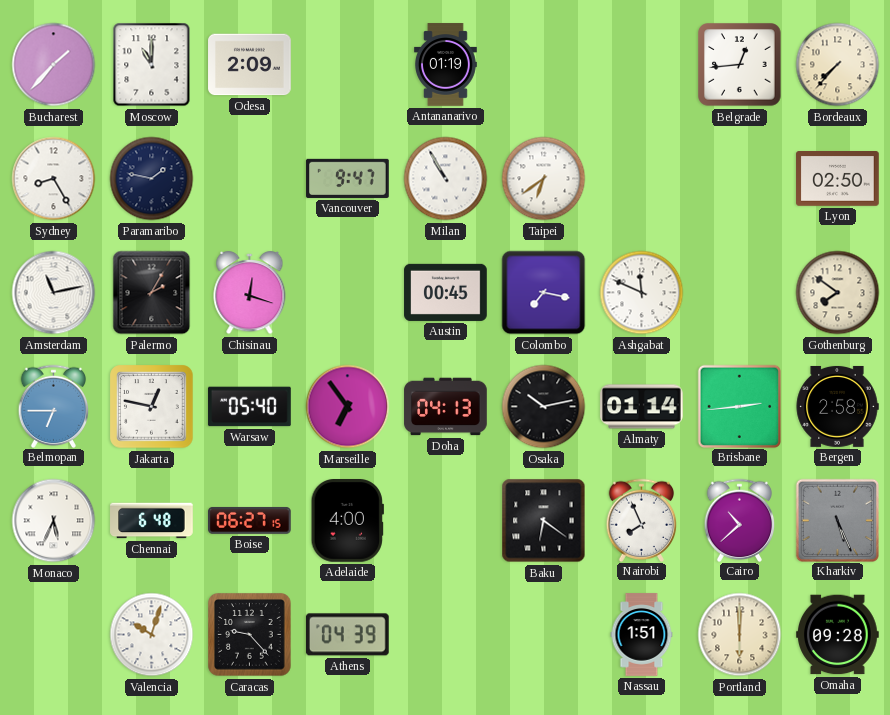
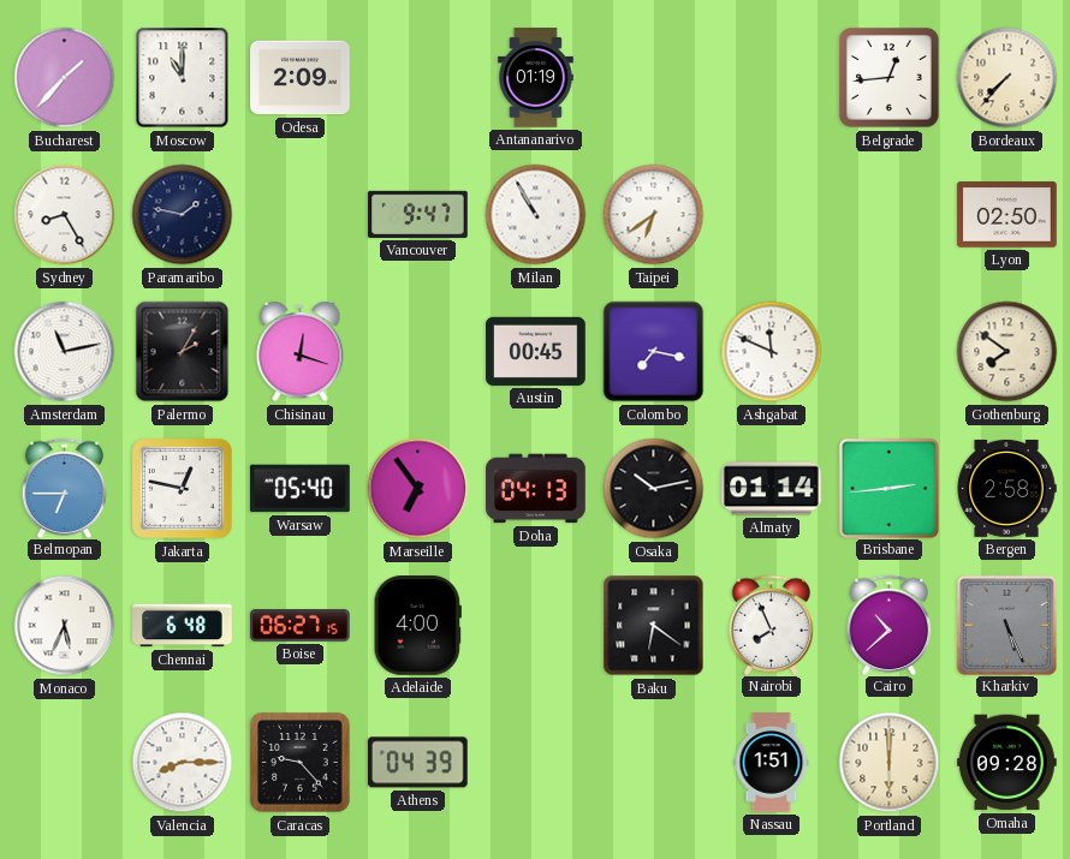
Valencia: 10:03 -> 8:15
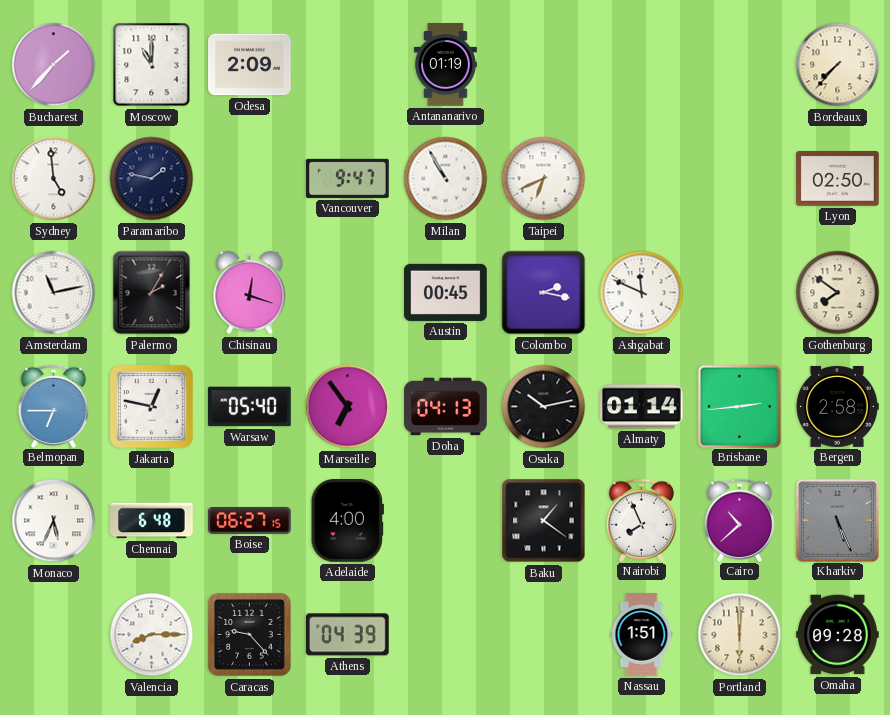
Belgrade: 12:44 -> none
Sydney: 8:25 -> 4:59
Taipei: 6:39 -> 6:41
Colombo: 7:17 -> 2:17
Baku: 6:21 -> 1:21
